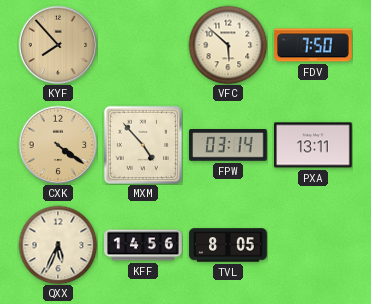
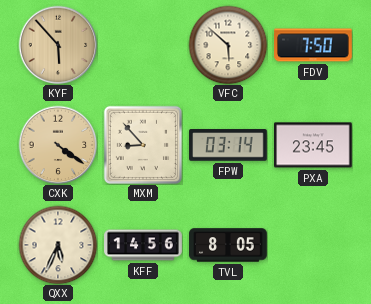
KYF: 7:53 -> 5:53
MXM: 4:53 -> 8:53
PXA: 13:11 -> 23:45
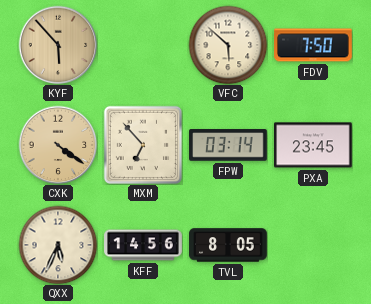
MXM: 8:53 -> 6:53
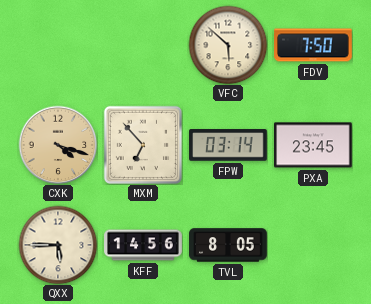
KYF: 5:53 -> none
CXK: 4:21 -> 4:18
QXX: 5:34 -> 5:45
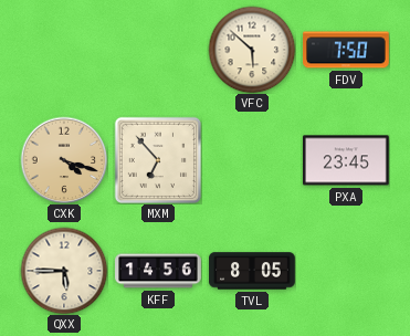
FPW: 03:14 -> none
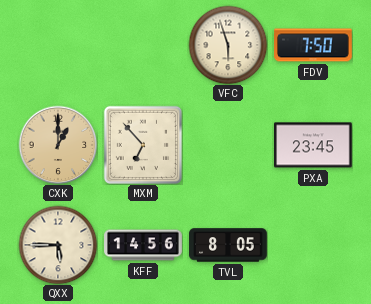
VFC: 5:52 -> 5:57
CXK: 4:18 -> 1:00
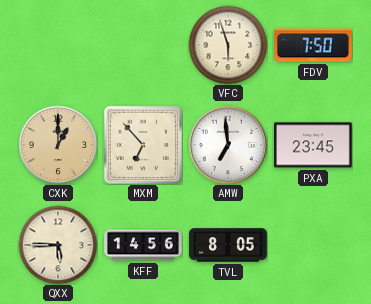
AMW: none -> 6:59
